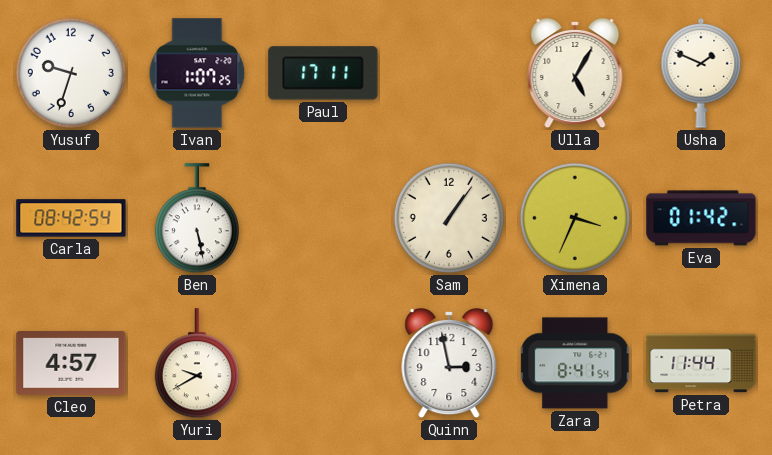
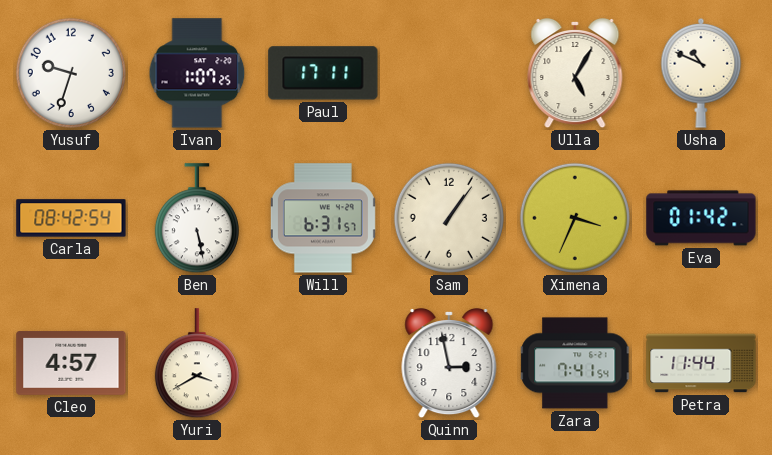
Usha: 1:49 -> 10:49
Will: none -> 6:31
Yuri: 9:40 -> 3:40
Zara: 8:41 -> 7:41
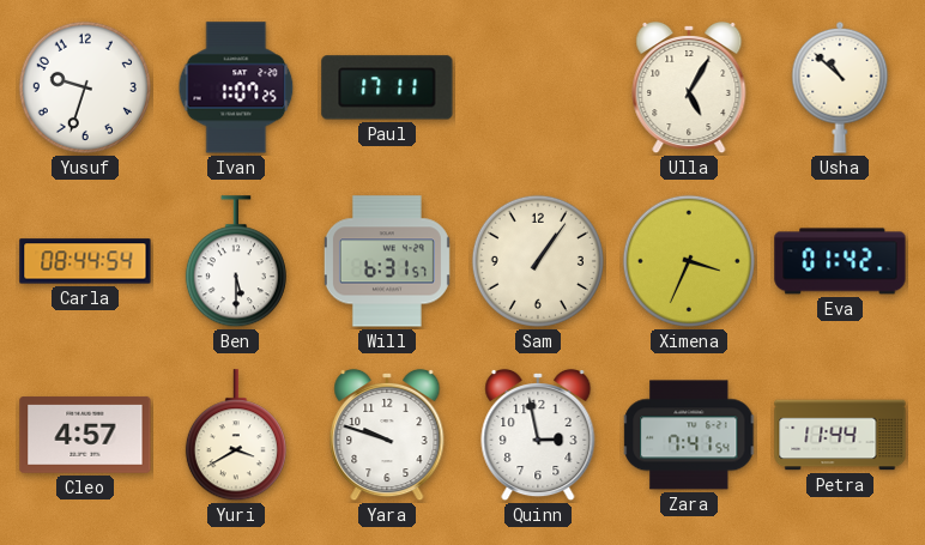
Usha: 10:49 -> 10:52
Carla: 08:42 -> 08:44
Ben: 5:28 -> 5:30
Yara: none -> 9:48
